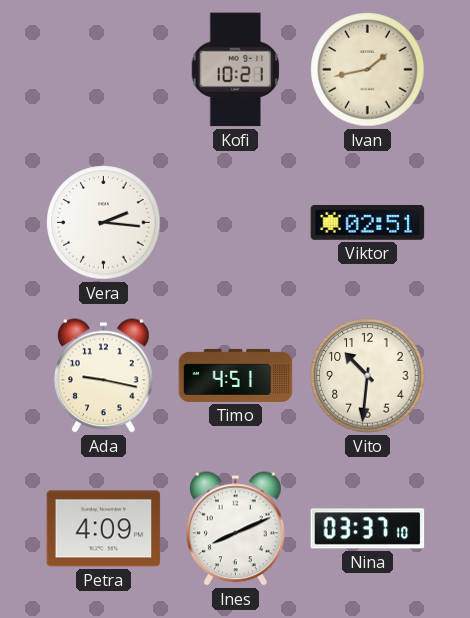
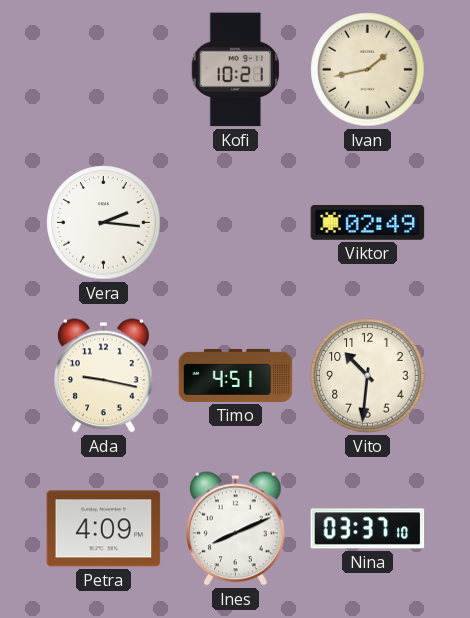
Viktor: 02:51 -> 02:49
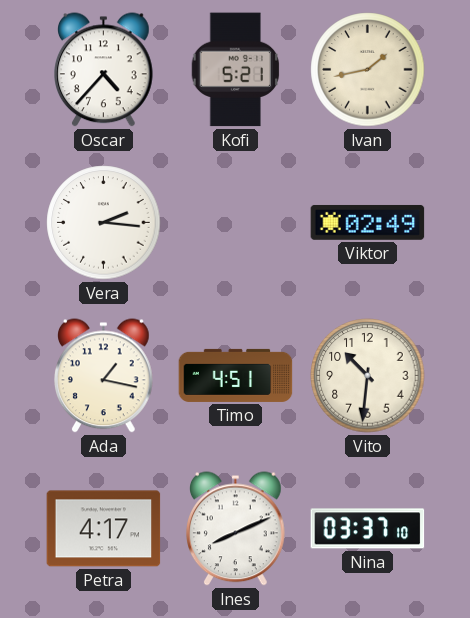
Oscar: none -> 4:37
Kofi: 10:21 -> 5:21
Ada: 9:17 -> 1:17
Petra: 4:09 -> 4:17
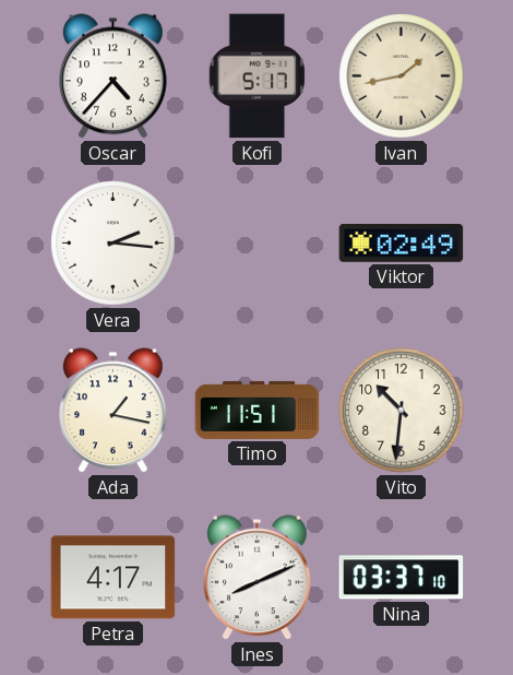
Kofi: 5:21 -> 5:17
Timo: 4:51 -> 11:51
